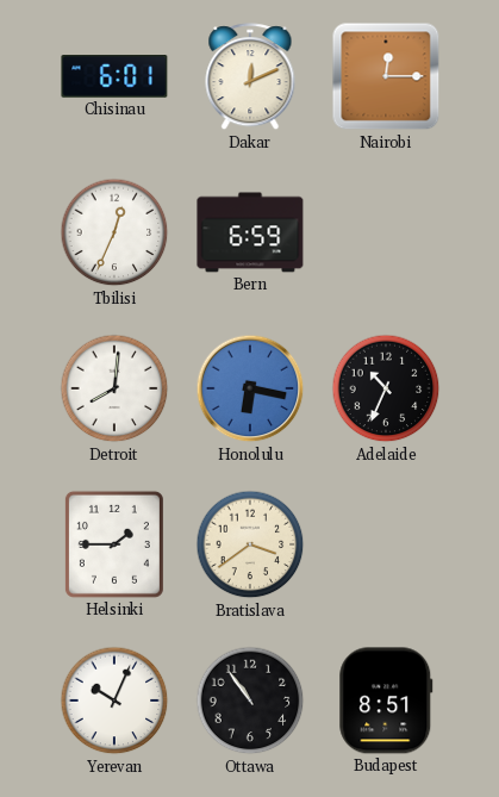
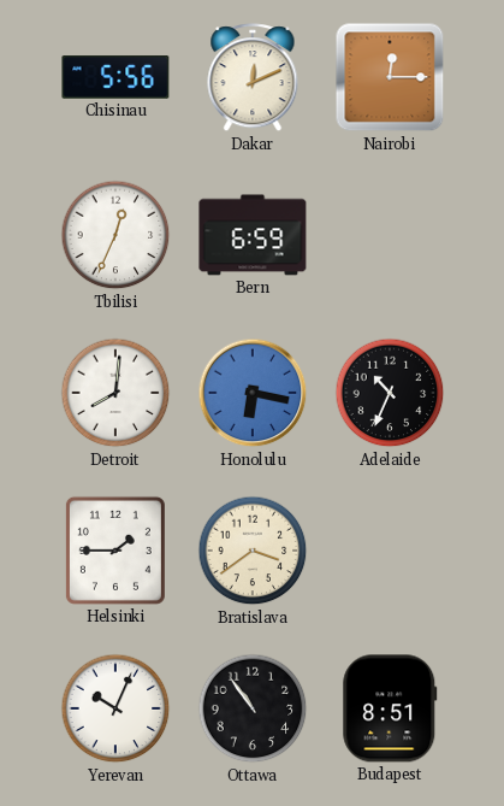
Chisinau: 6:01 -> 5:56
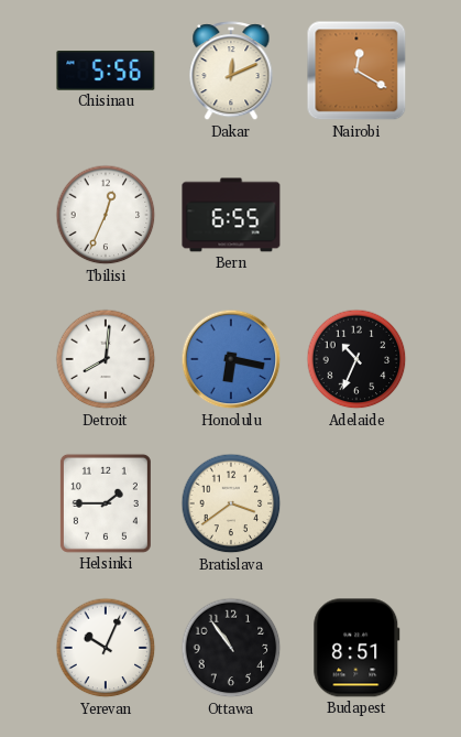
Nairobi: 12:15 -> 12:20
Bern: 6:59 -> 6:55
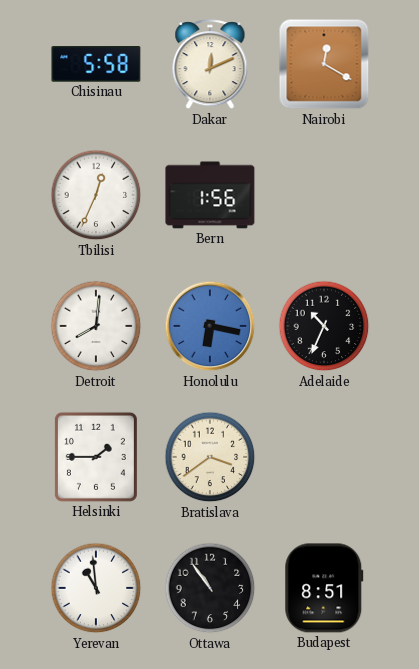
Chisinau: 5:56 -> 5:58
Bern: 6:55 -> 1:56
Yerevan: 10:04 -> 10:59
